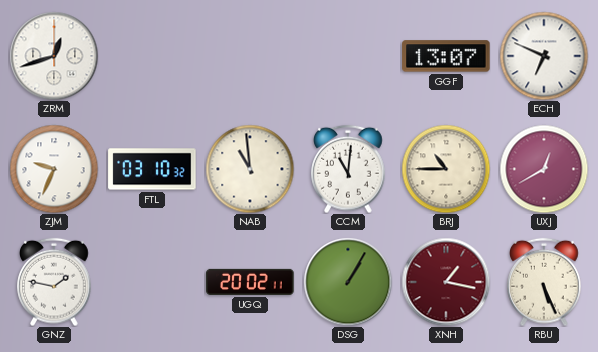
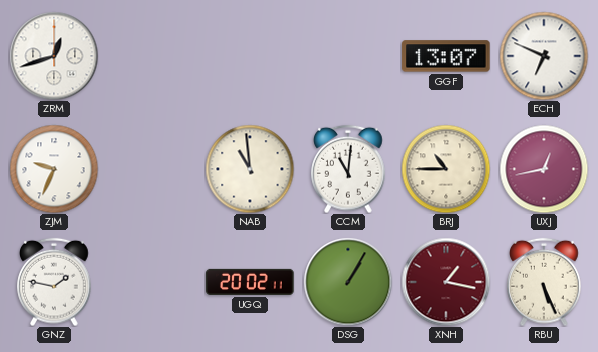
FTL: 03:10 -> none
UXJ: 12:40 -> 12:43
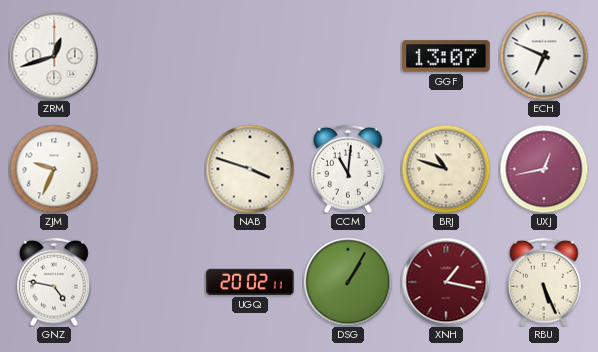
NAB: 10:59 -> 3:48
BRJ: 10:45 -> 10:48
GNZ: 1:47 -> 4:47
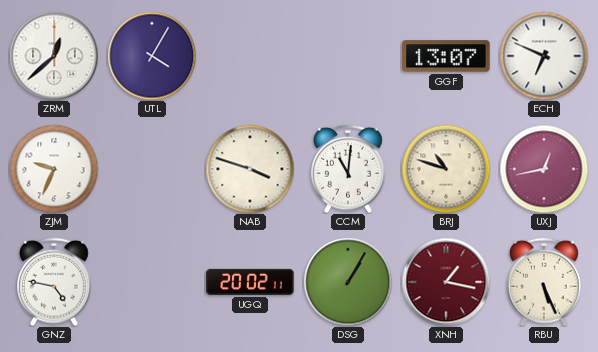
ZRM: 12:42 -> 12:38
UTL: none -> 4:05
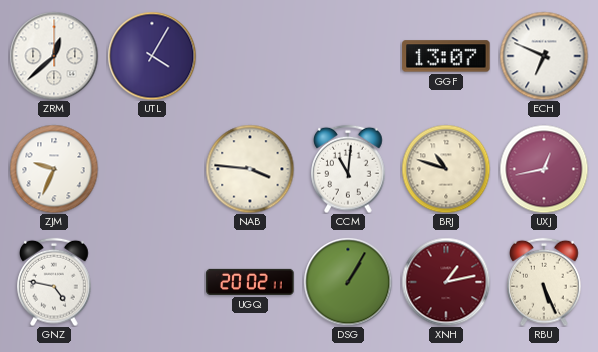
NAB: 3:48 -> 3:46
XNH: 1:17 -> 1:13
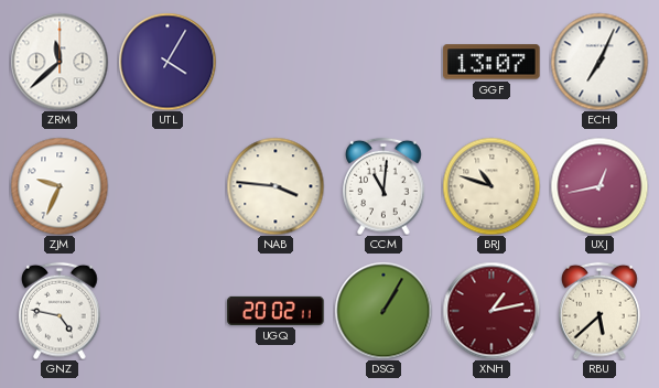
ZRM: 12:38 -> 11:38
ECH: 6:49 -> 7:04
RBU: 5:26 -> 5:38
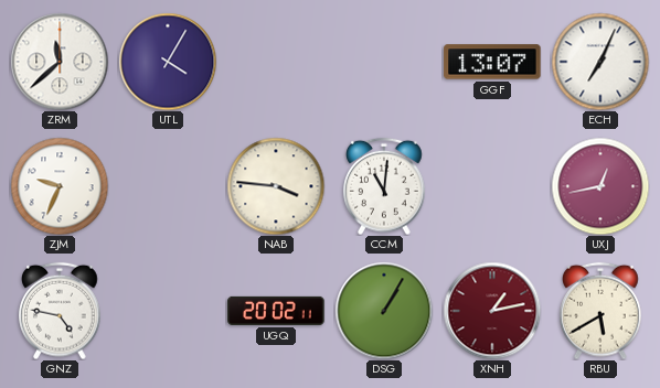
BRJ: 10:48 -> none
RBU: 5:38 -> 5:40
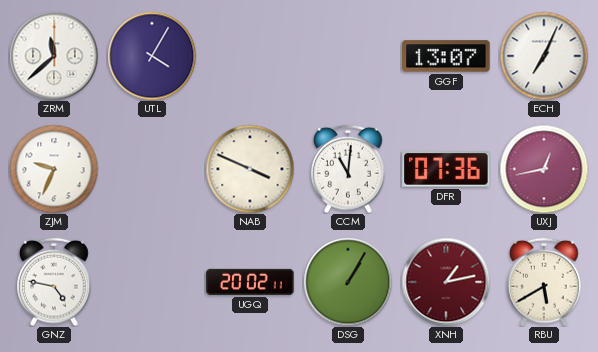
NAB: 3:46 -> 3:49
DFR: none -> 07:36
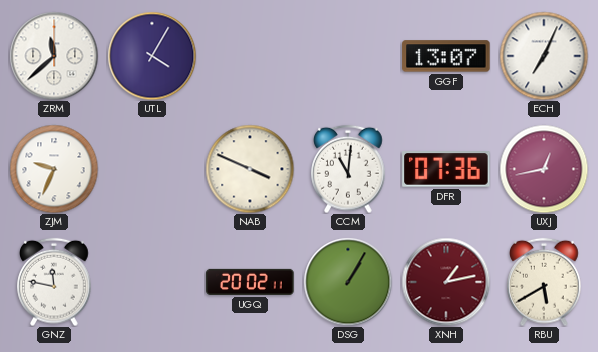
GNZ: 4:47 -> 11:47
